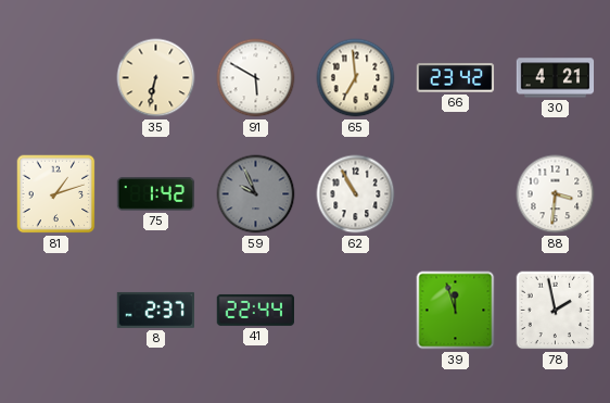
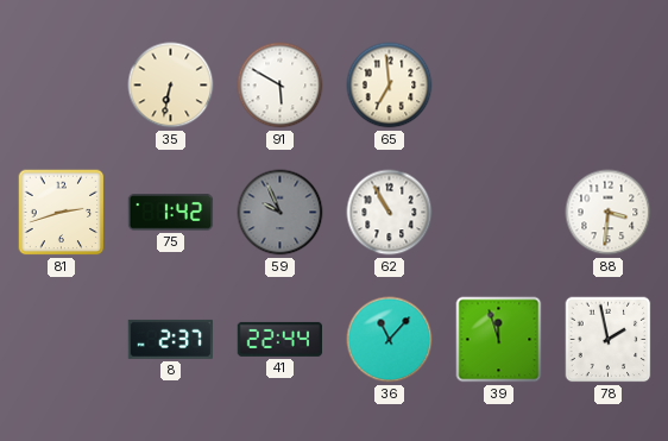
66: 23:42 -> none
30: 4:21 -> none
81: 1:12 -> 2:42
36: none -> 11:07
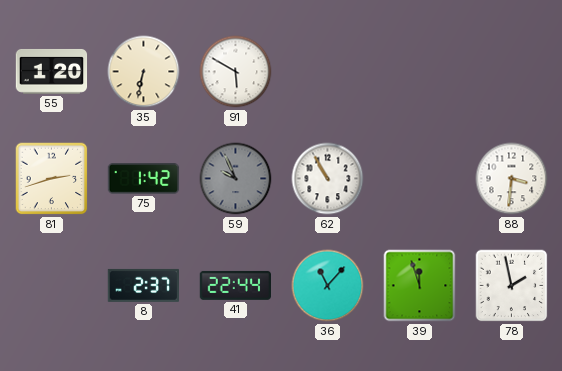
55: none -> 1:20
65: 6:59 -> none
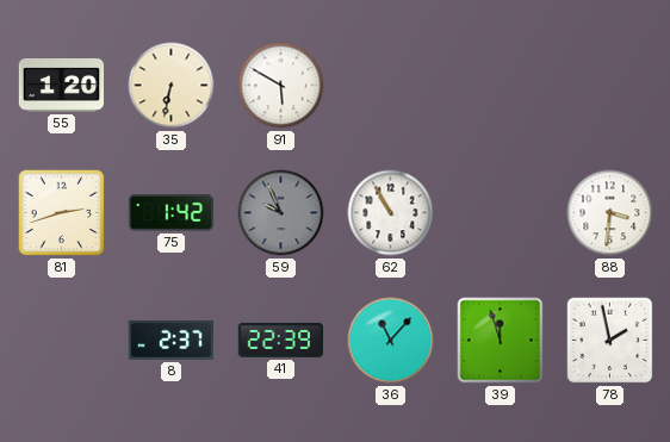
41: 22:44 -> 22:39
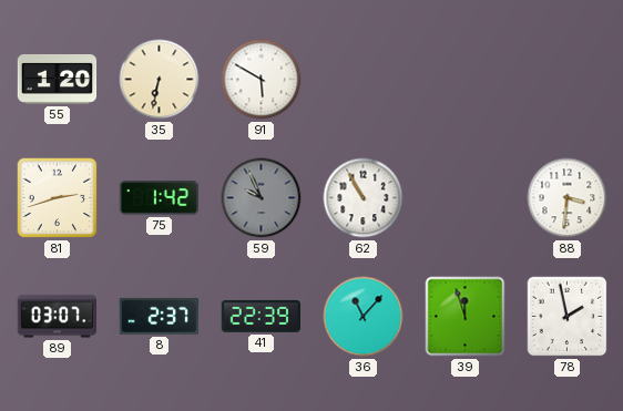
89: none -> 03:07
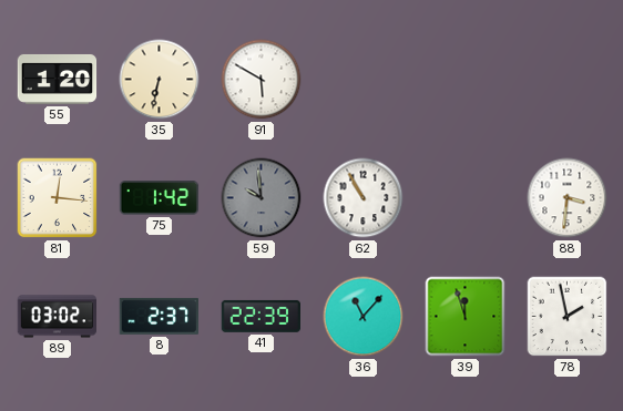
81: 2:42 -> 12:16
59: 9:56 -> 9:59
89: 03:07 -> 03:02
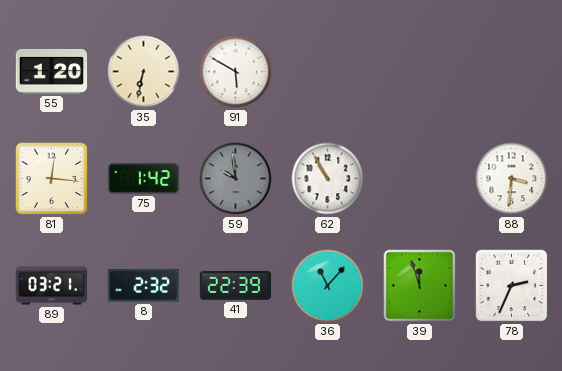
89: 03:02 -> 03:21
8: 2:37 -> 2:32
78: 1:58 -> 2:34
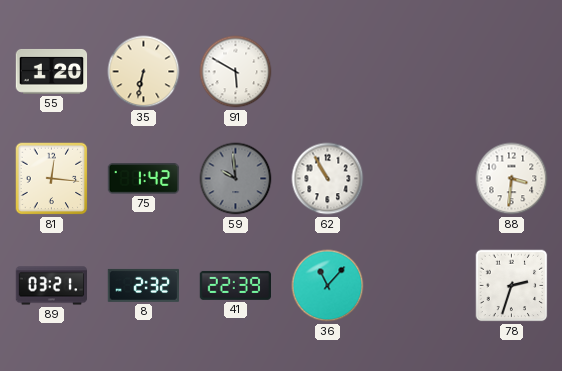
39: 11:57 -> none
78: 2:34 -> 2:33
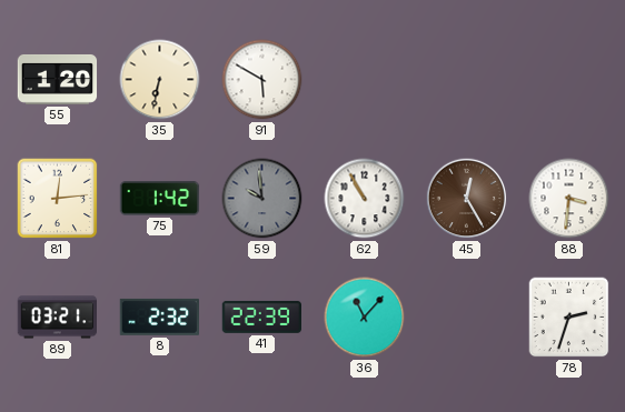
81: 12:16 -> 12:14
45: none -> 12:25
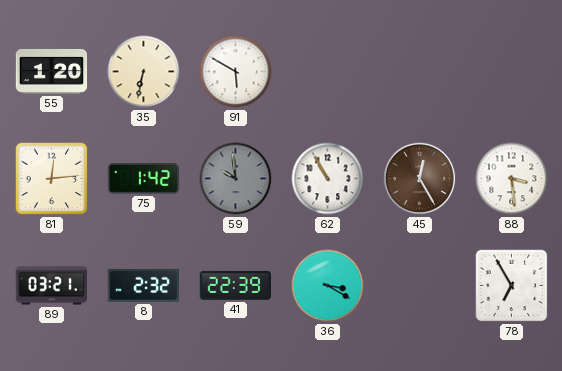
88: 3:31 -> 3:29
36: 11:07 -> 3:20
78: 2:33 -> 6:55
